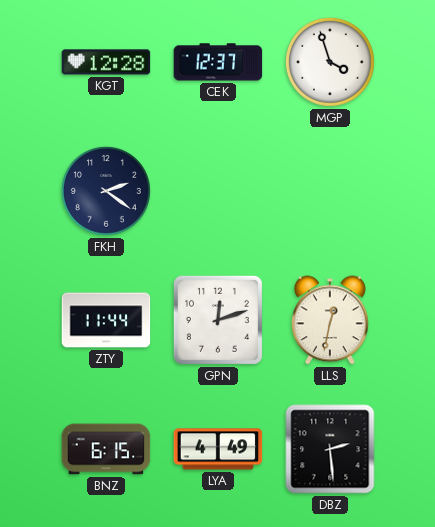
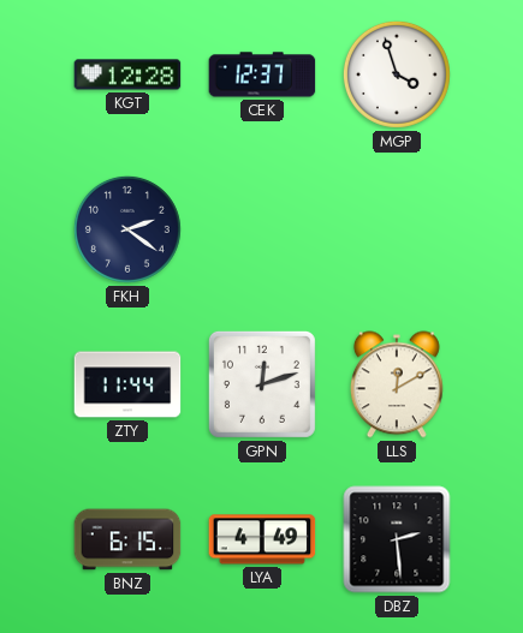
LLS: 12:32 -> 12:10
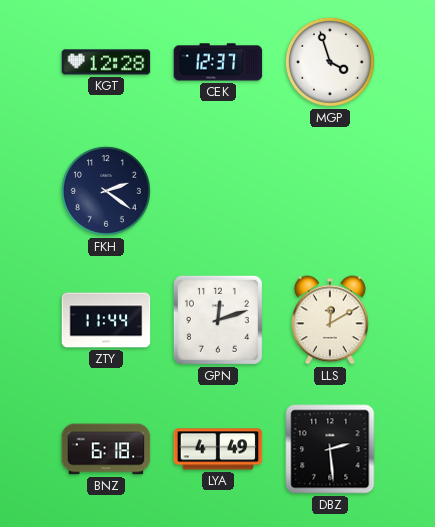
BNZ: 6:15 -> 6:18
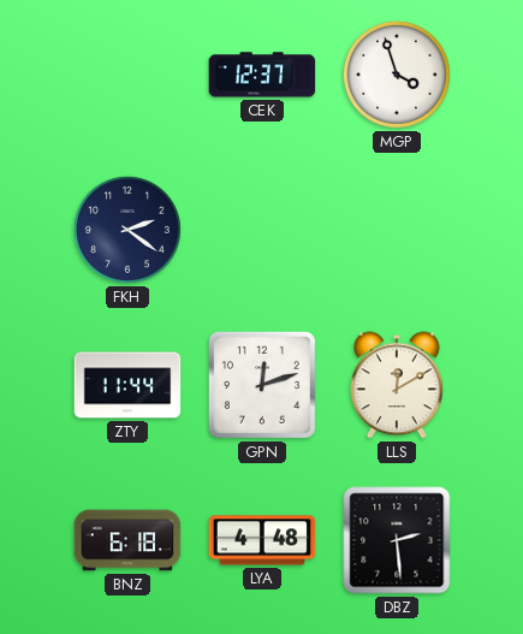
KGT: 12:28 -> none
LYA: 4:49 -> 4:48
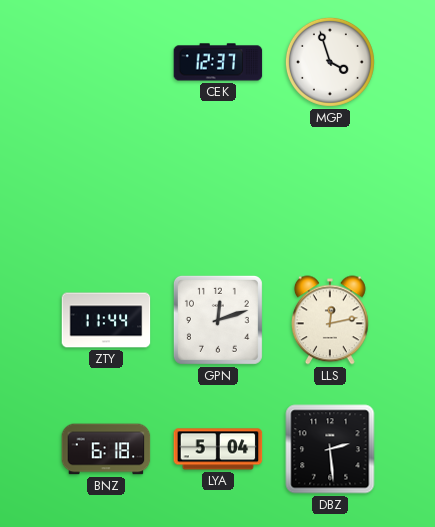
FKH: 2:21 -> none
LLS: 12:10 -> 12:13
LYA: 4:48 -> 5:04
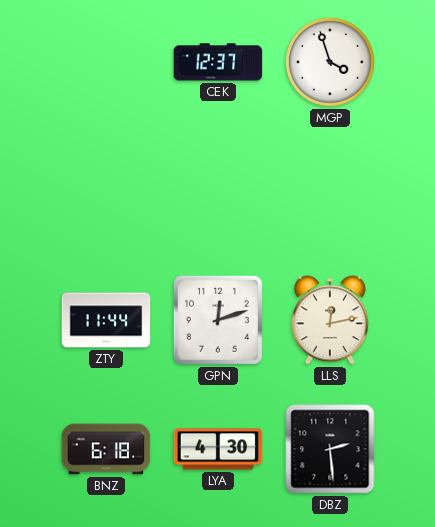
LYA: 5:04 -> 4:30
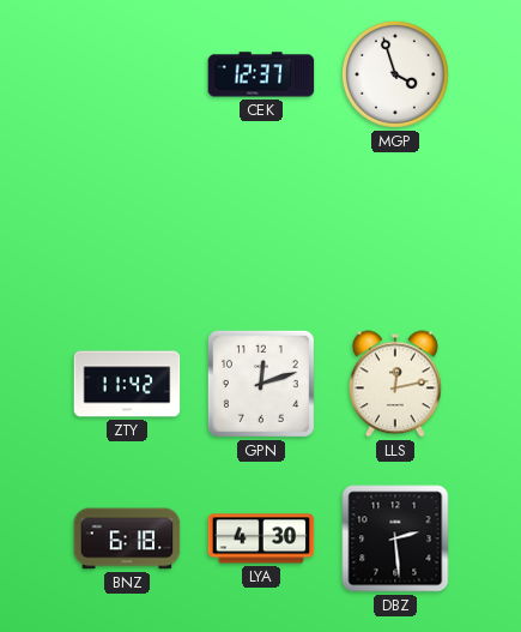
ZTY: 11:44 -> 11:42
